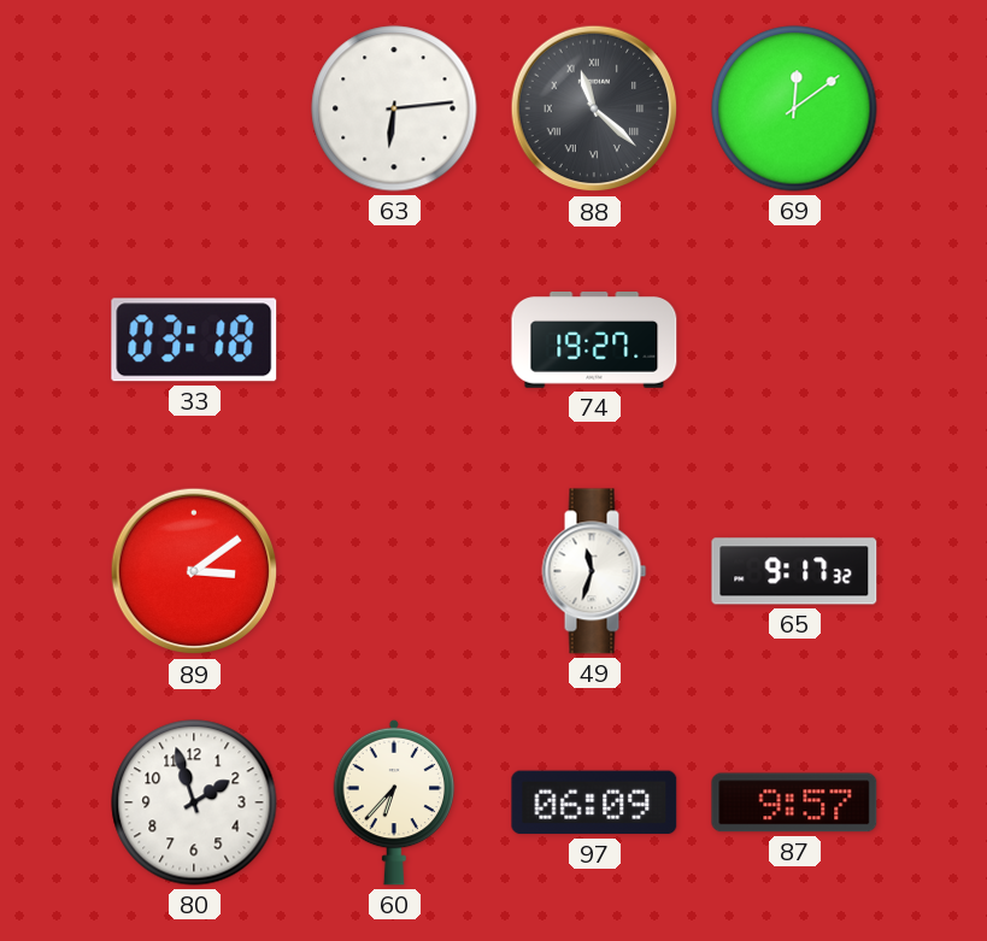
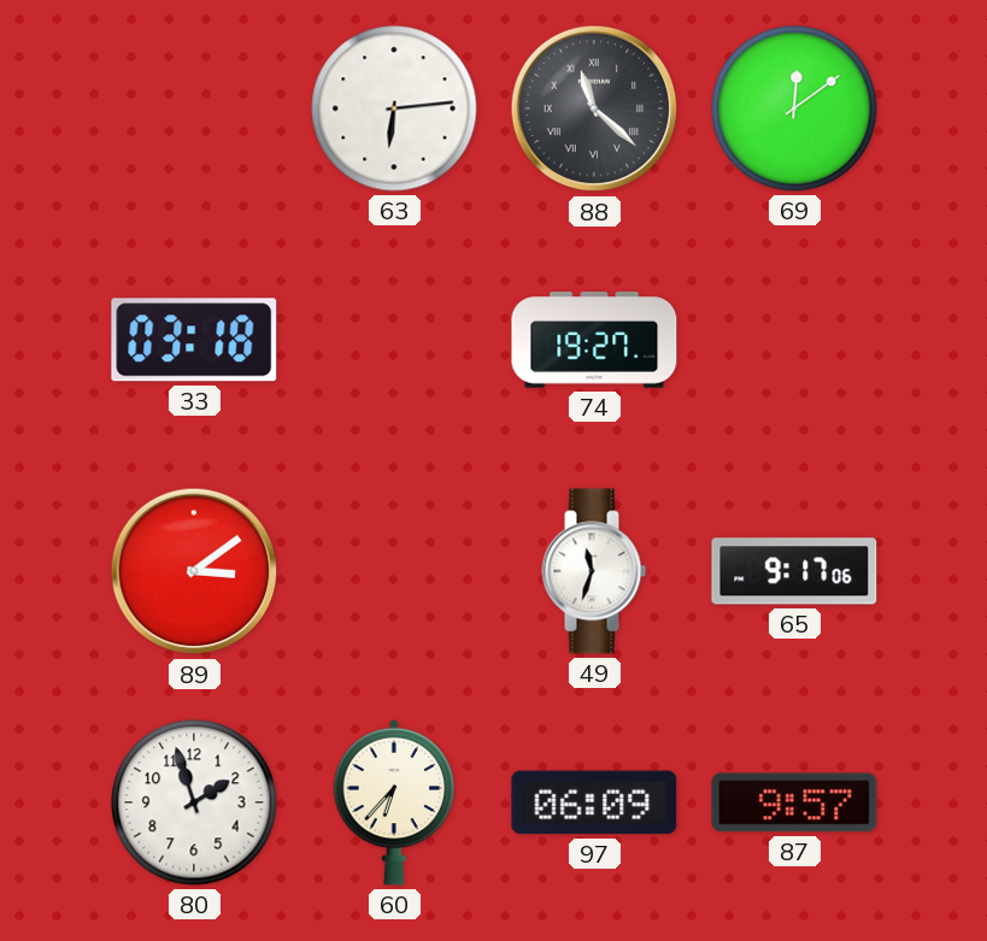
65: 9:17:32 -> 9:17:06
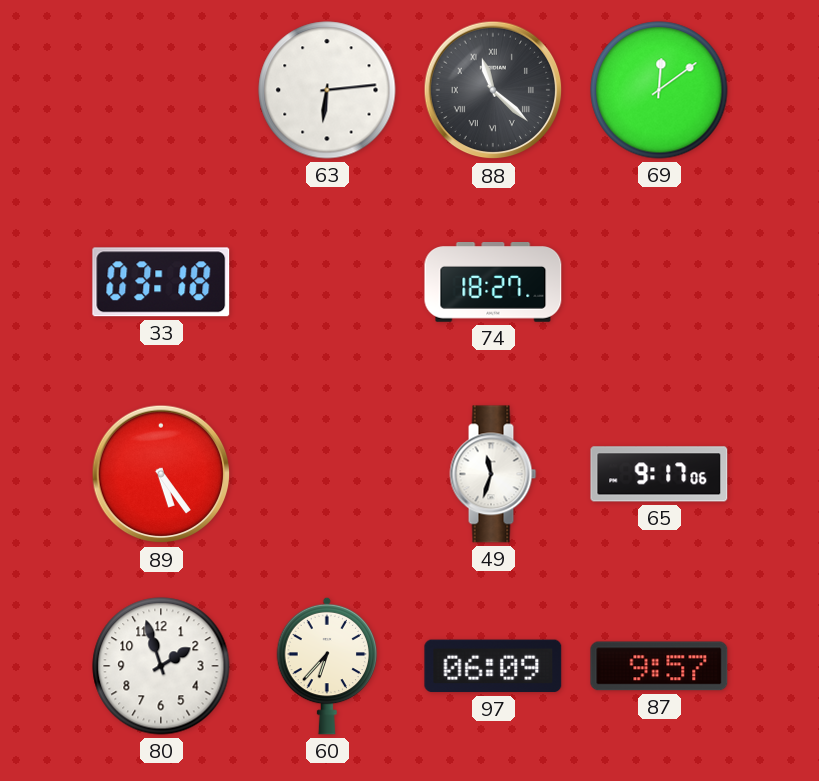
74: 19:27 -> 18:27
89: 3:09 -> 5:24
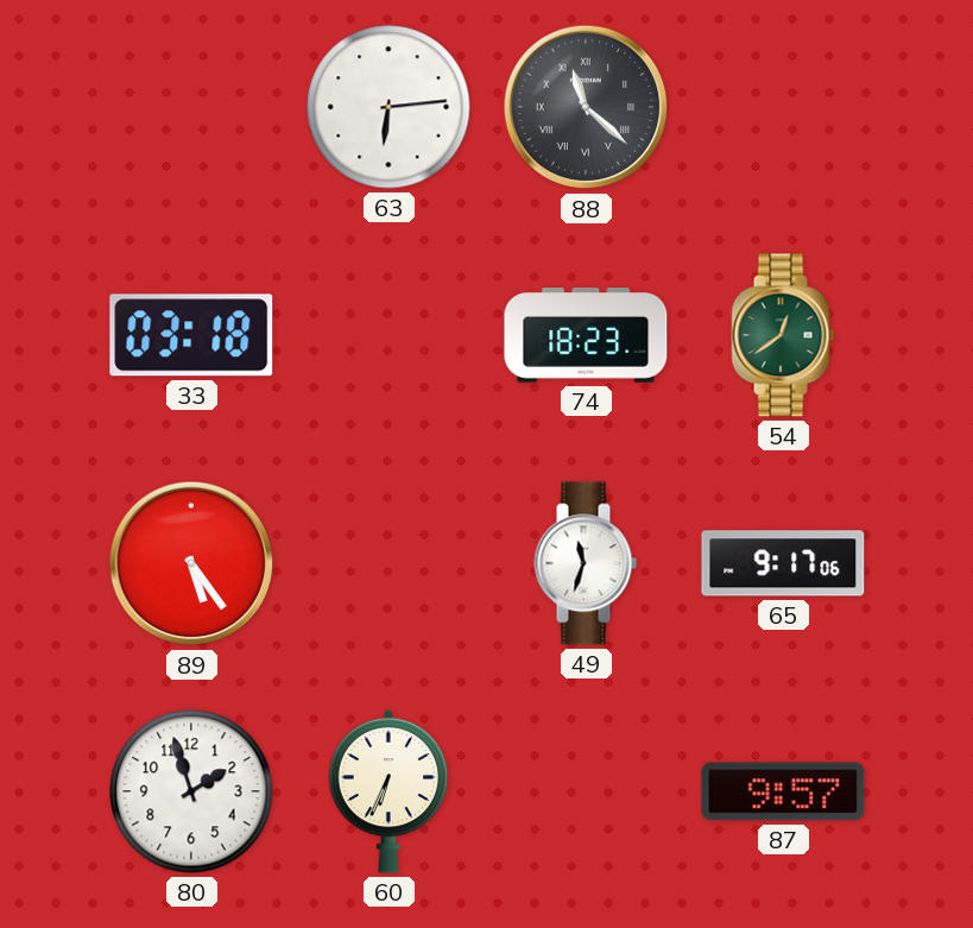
69: 12:09 -> none
74: 18:27 -> 18:23
54: none -> 12:39
60: 6:37 -> 6:34
97: 06:09 -> none
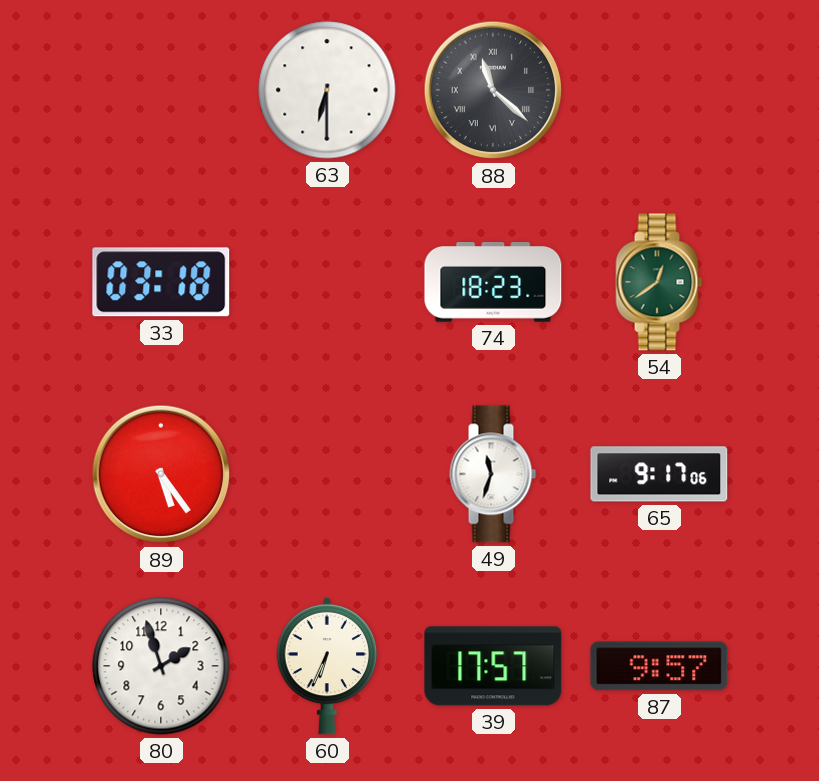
63: 6:14 -> 6:30
39: none -> 17:57
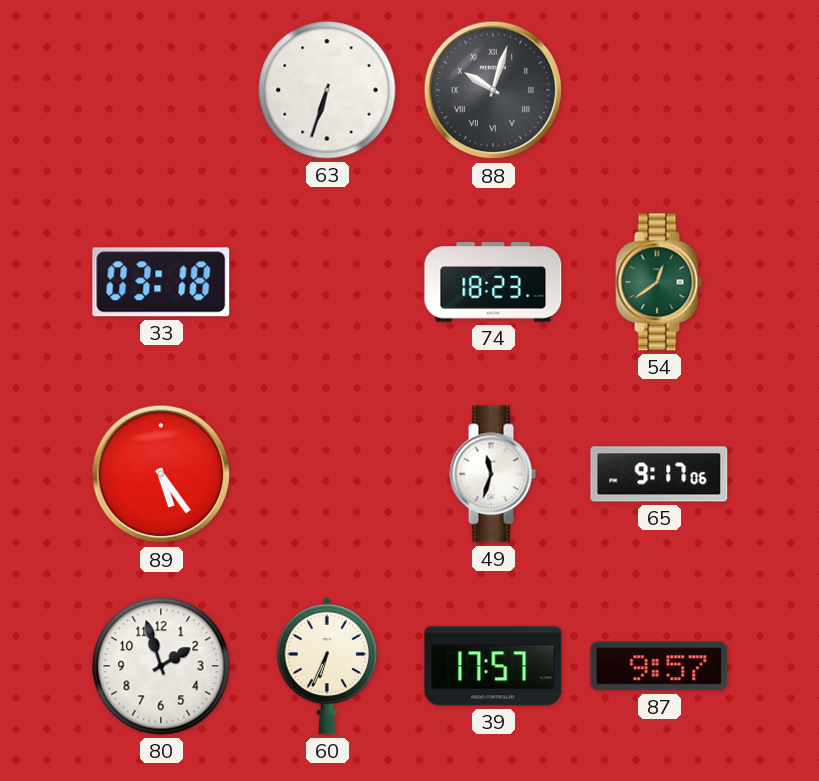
63: 6:30 -> 6:33
88: 11:22 -> 10:03
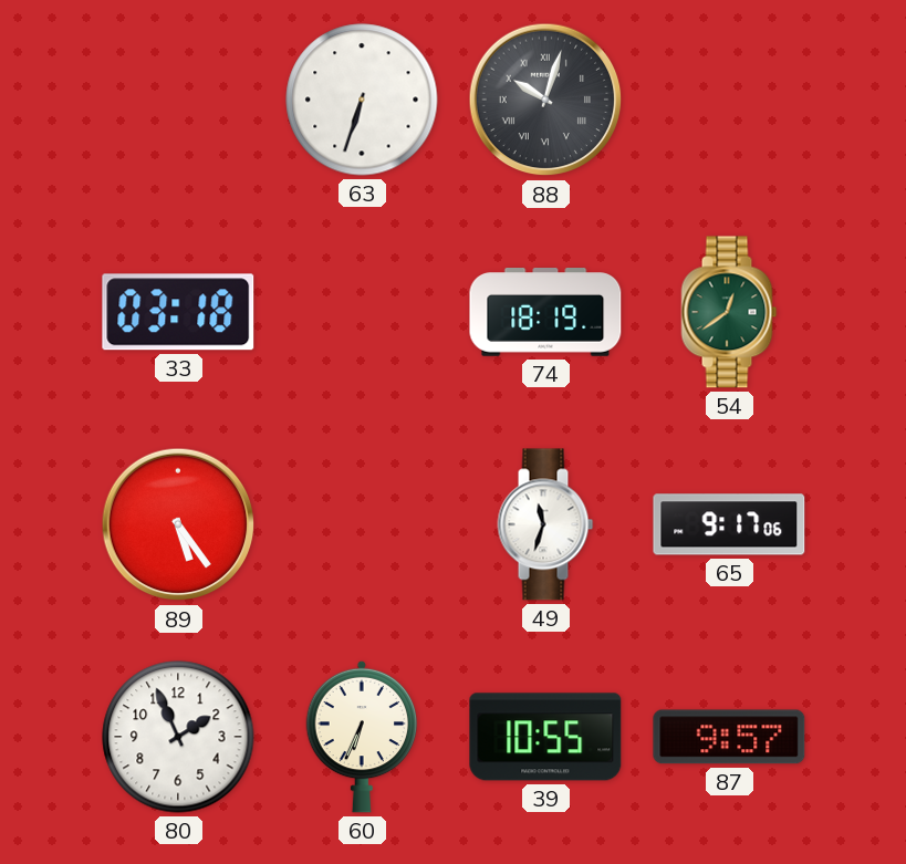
74: 18:23 -> 18:19
80: 1:57 -> 1:56
39: 17:57 -> 10:55
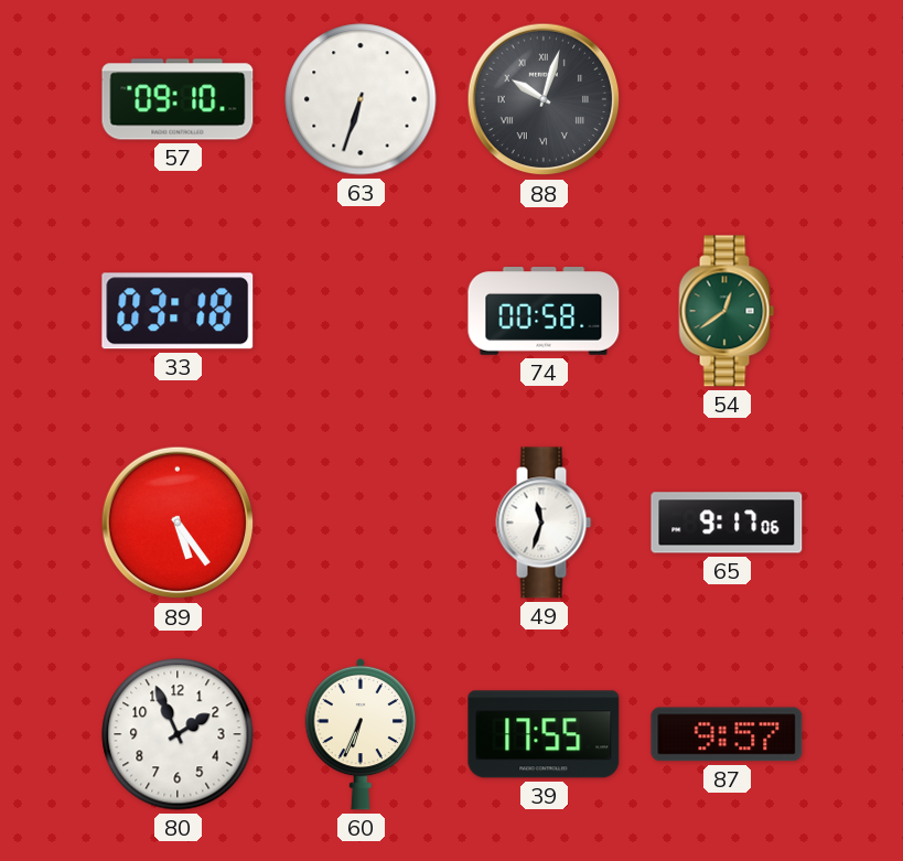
57: none -> 09:10
74: 18:19 -> 00:58
39: 10:55 -> 17:55
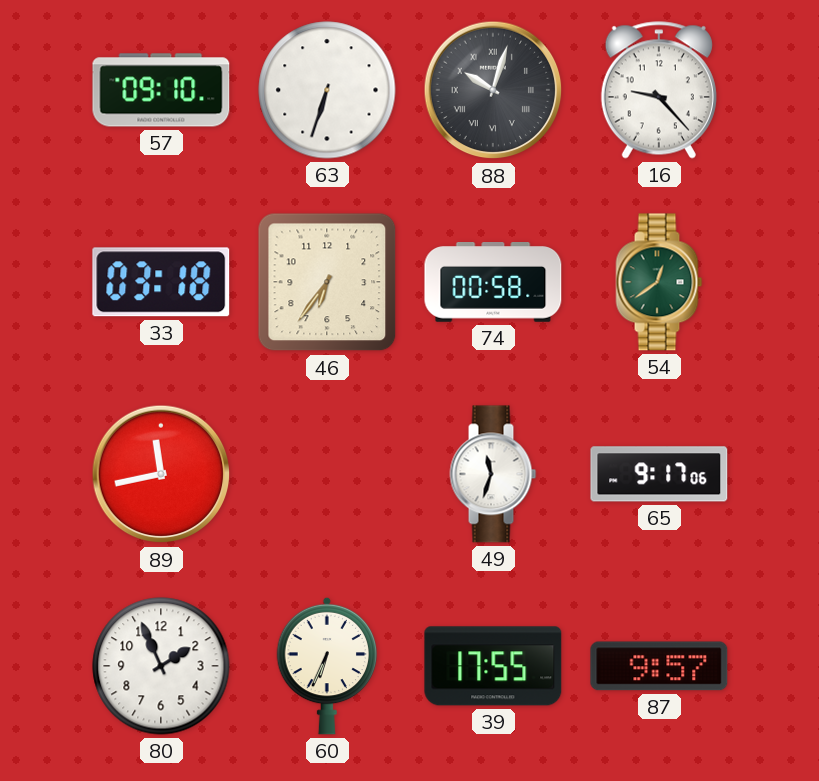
16: none -> 9:23
46: none -> 6:36
89: 5:24 -> 11:43
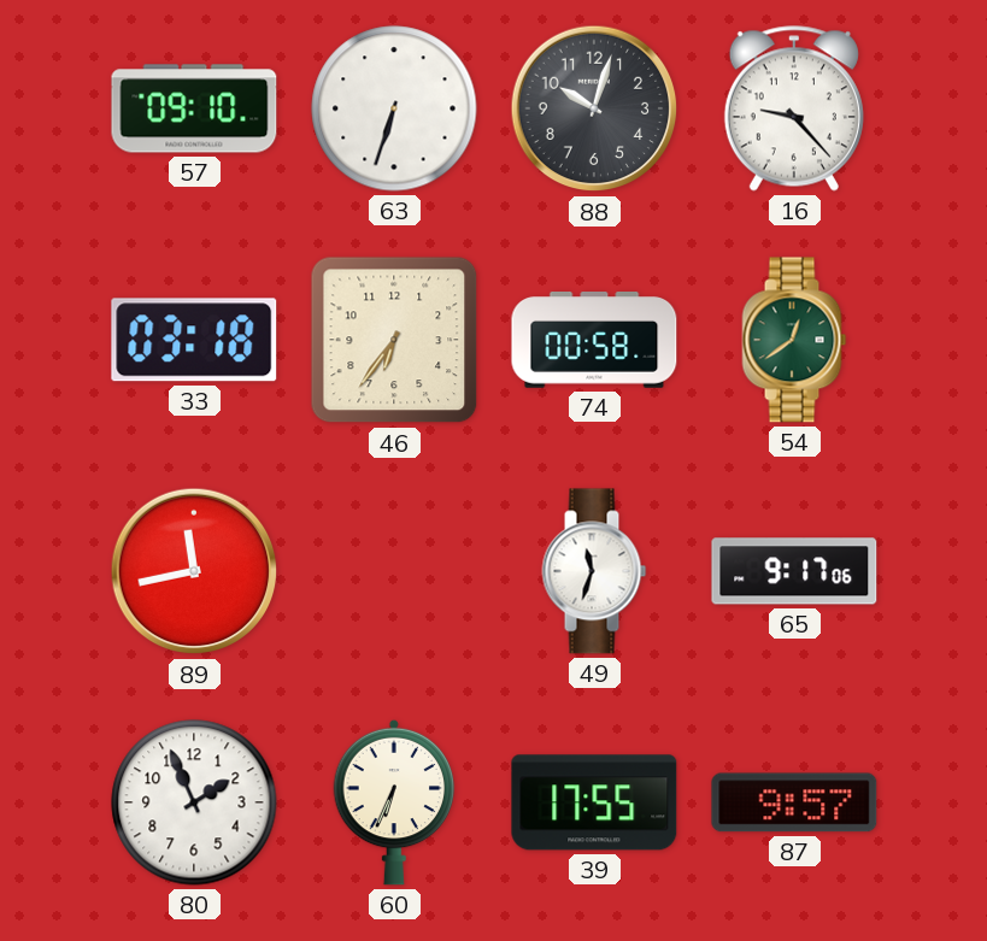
88 numerals: Roman -> Arabic
